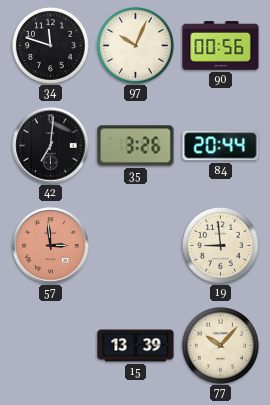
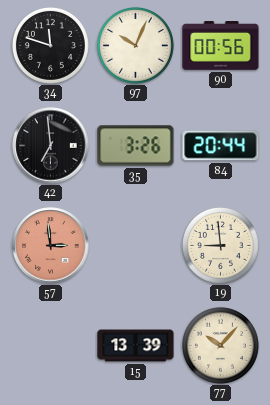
42: 7:01 -> 6:59
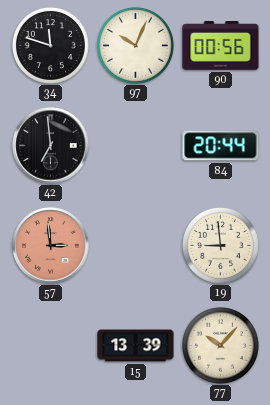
35: 3:26 -> none
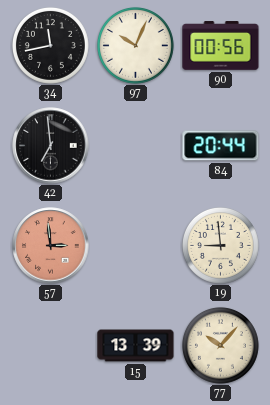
34: 11:48 -> 11:43
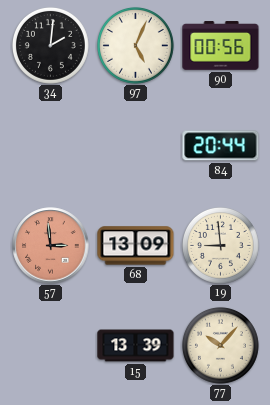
34: 11:43 -> 2:01
97: 10:04 -> 5:04
42: 6:59 -> none
68: none -> 13:09
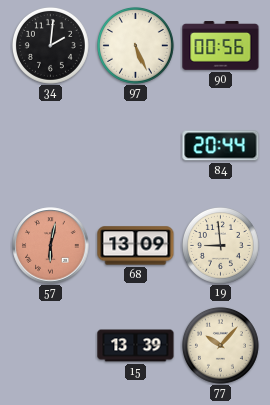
97: 5:04 -> 5:26
57: 2:59 -> 6:02
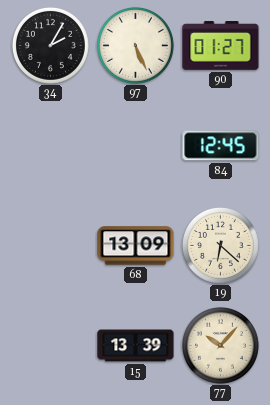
34: 2:01 -> 2:05
90: 00:56 -> 01:27
84: 20:44 -> 12:45
57: 6:02 -> none
19: 8:59 -> 6:22
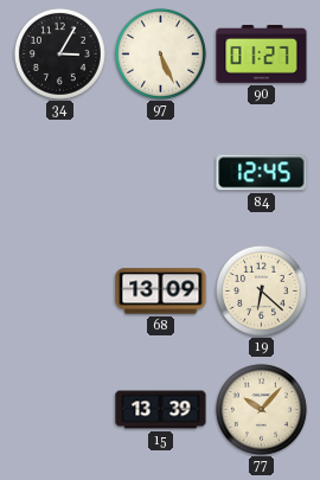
34: 2:05 -> 3:05
